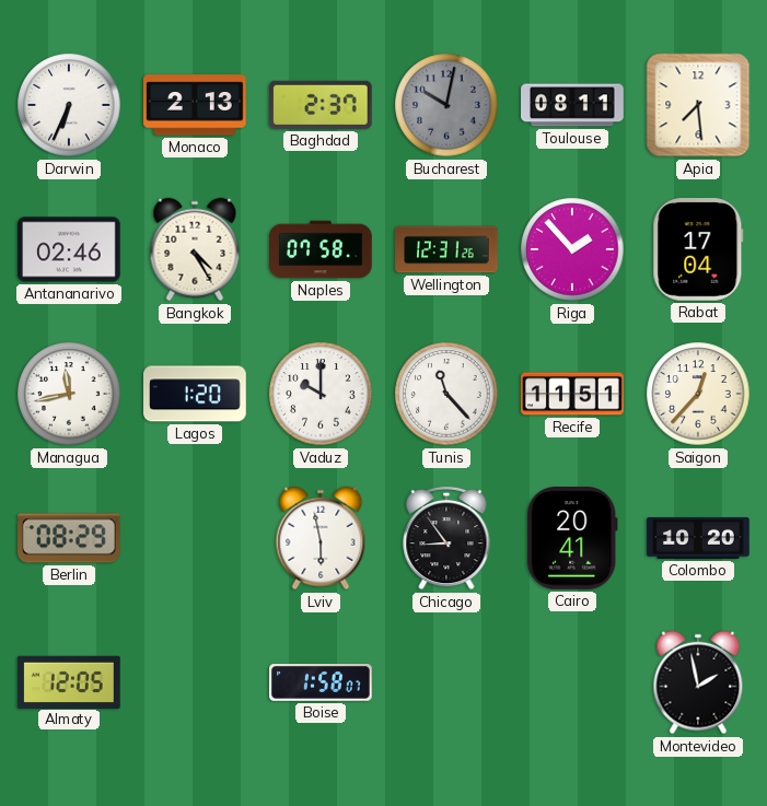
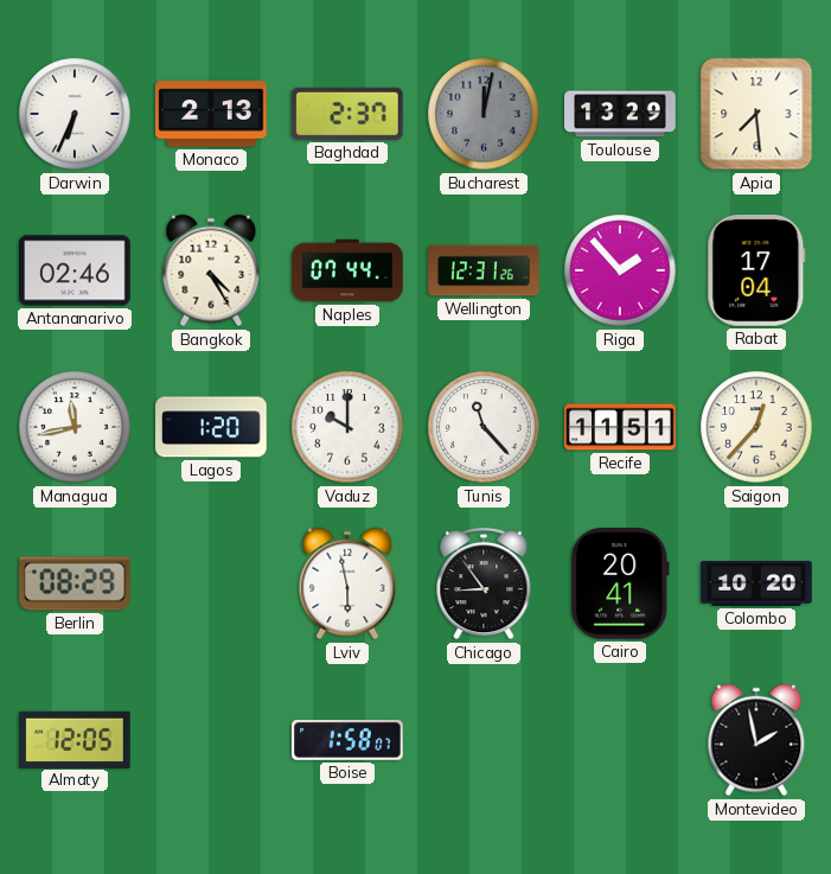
Bucharest: 10:02 -> 12:02
Toulouse: 08:11 -> 13:29
Naples: 07:58 -> 07:44
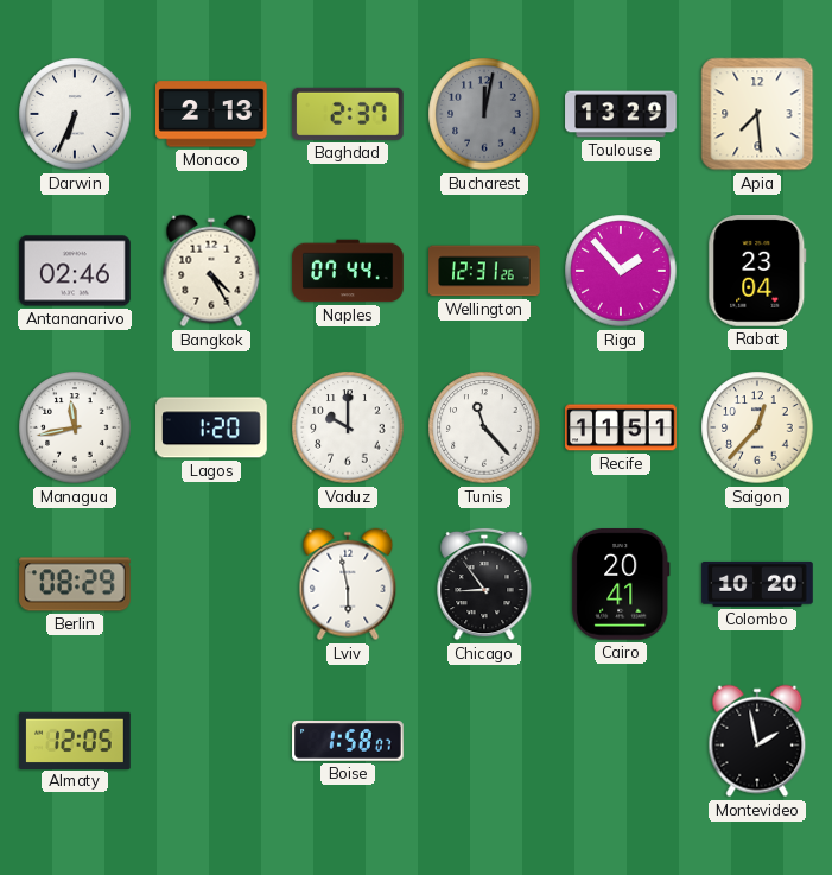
Rabat: 17:04 -> 23:04
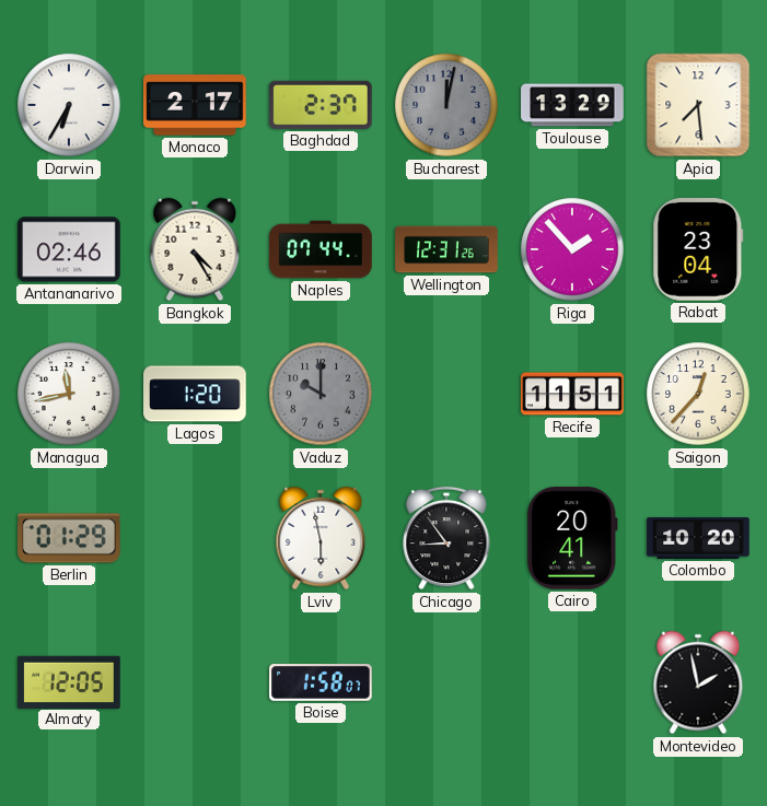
Darwin: 6:34 -> 6:35
Monaco: 2:13 -> 2:17
Vaduz dial: white -> grey
Tunis: 11:23 -> none
Berlin: 08:29 -> 01:29
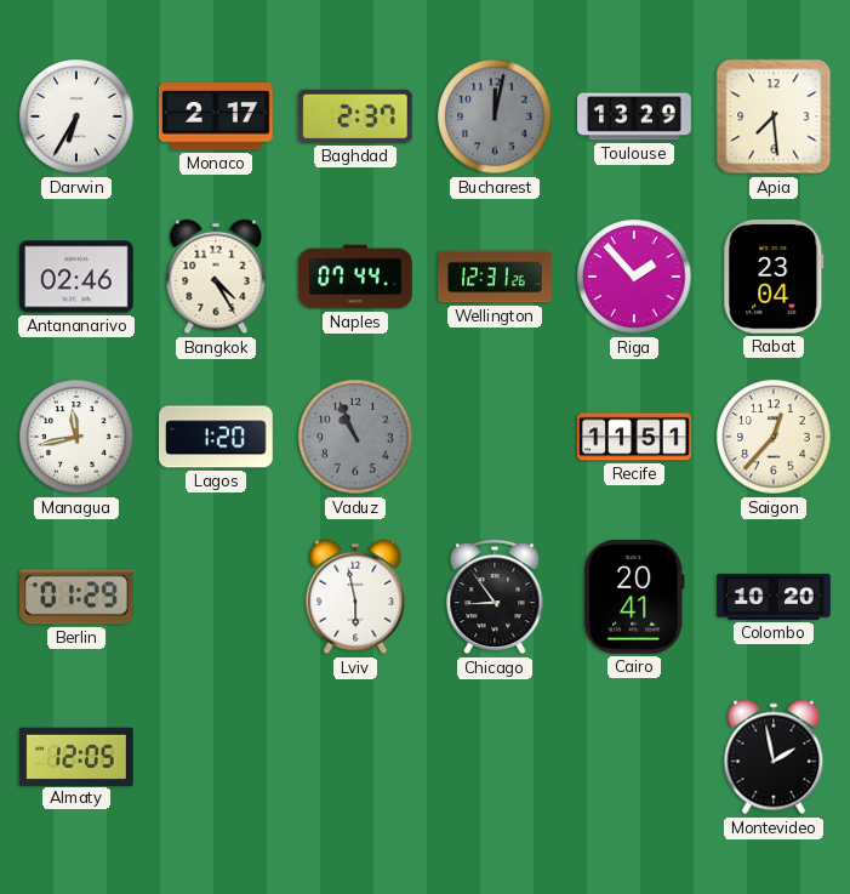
Vaduz: 10:00 -> 10:56
Boise: 1:58 -> none
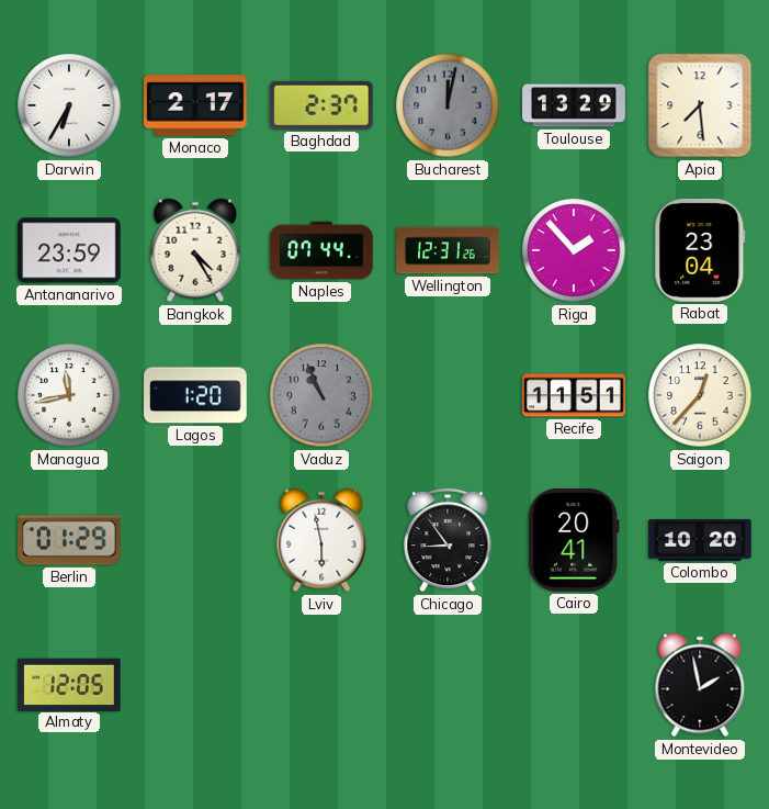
Antananarivo: 02:46 -> 23:59
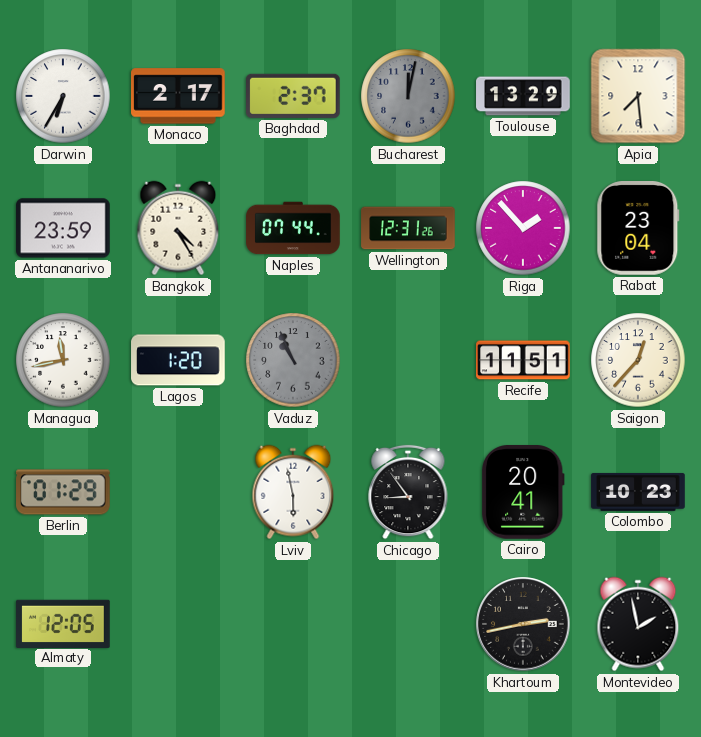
Colombo: 10:20 -> 10:23
Khartoum: none -> 2:43
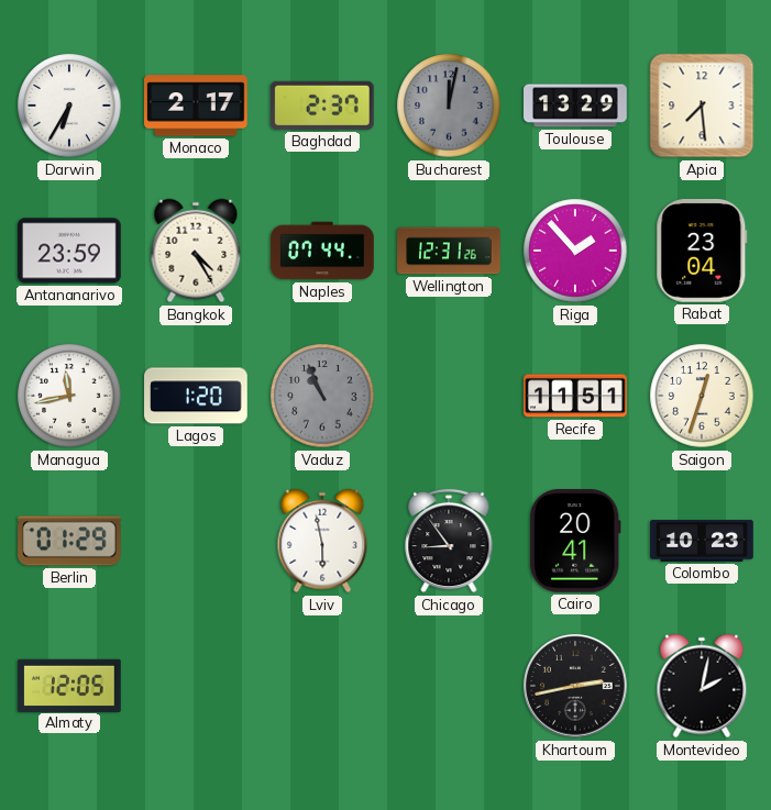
Saigon: 12:37 -> 12:33
Montevideo: 1:58 -> 2:02
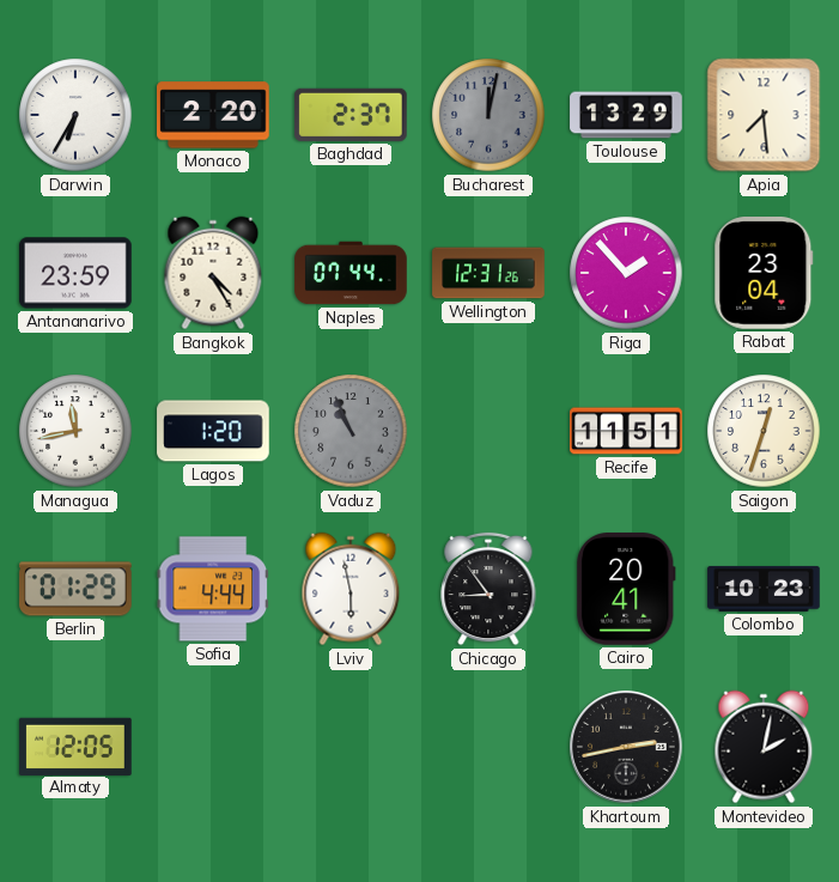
Monaco: 2:17 -> 2:20
Sofia: none -> 4:44
